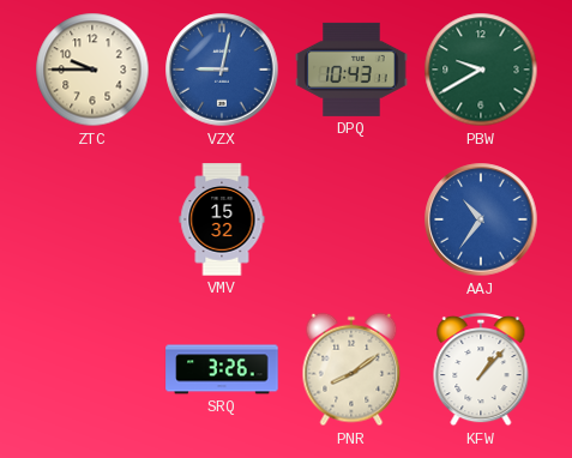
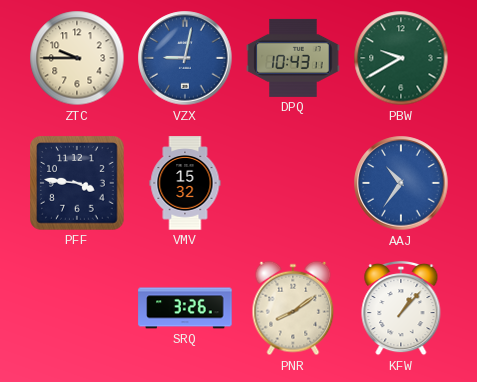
PFF: none -> 3:46
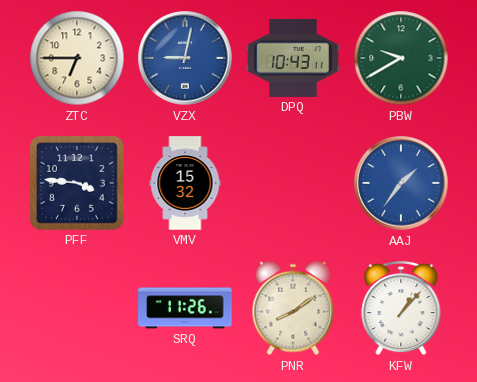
ZTC: 9:45 -> 6:45
AAJ: 10:36 -> 1:36
SRQ: 3:26 -> 11:26
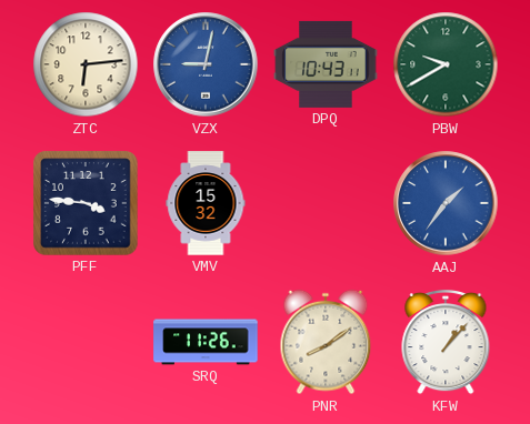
ZTC: 6:45 -> 6:14
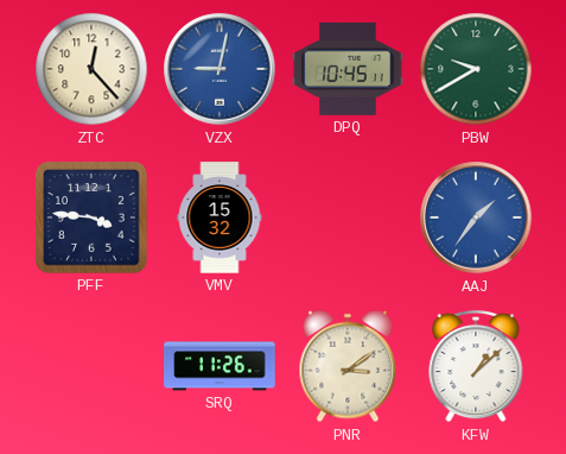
ZTC: 6:14 -> 12:23
DPQ: 10:43 -> 10:45
PNR: 8:09 -> 3:09
KFW: 1:07 -> 1:08
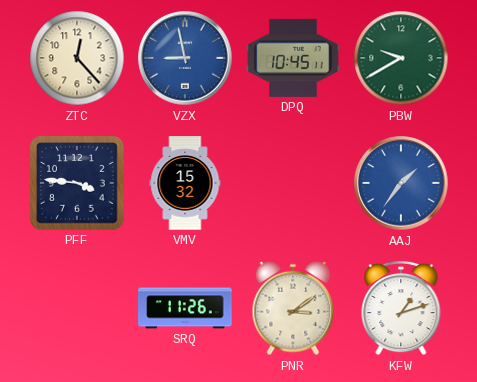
VZX: 9:02 -> 8:58
KFW: 1:08 -> 1:12
